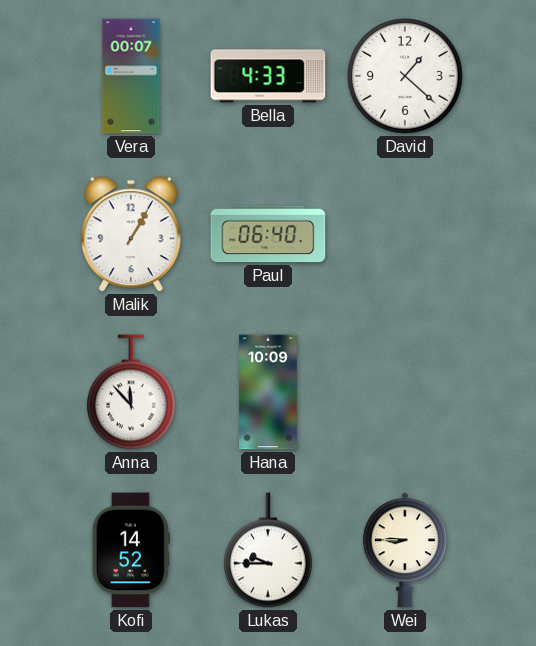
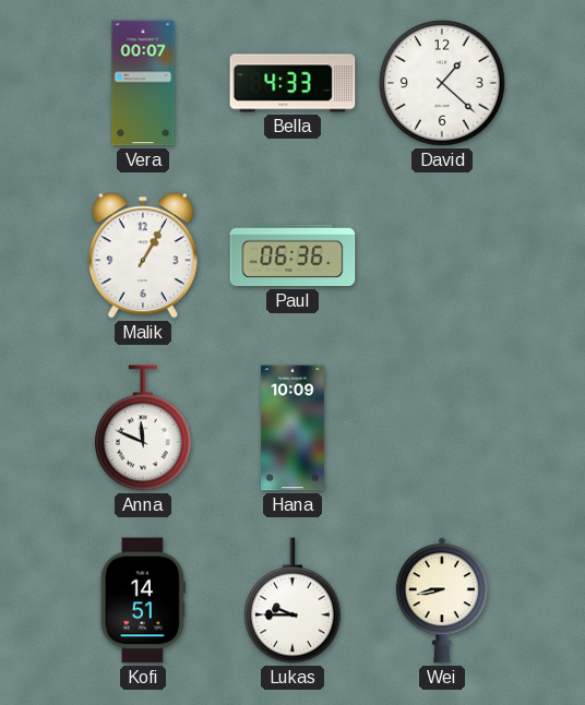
Paul: 06:40 -> 06:36
Anna: 11:53 -> 11:49
Kofi: 14:52 -> 14:51
Wei: 8:45 -> 8:43
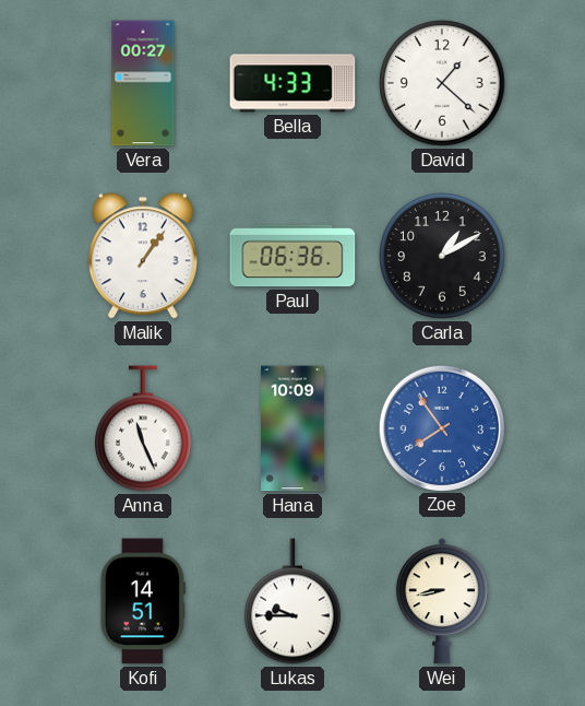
Vera: 00:07 -> 00:27
Malik: 1:05 -> 1:06
Carla: none -> 1:10
Anna: 11:49 -> 11:26
Zoe: none -> 7:54
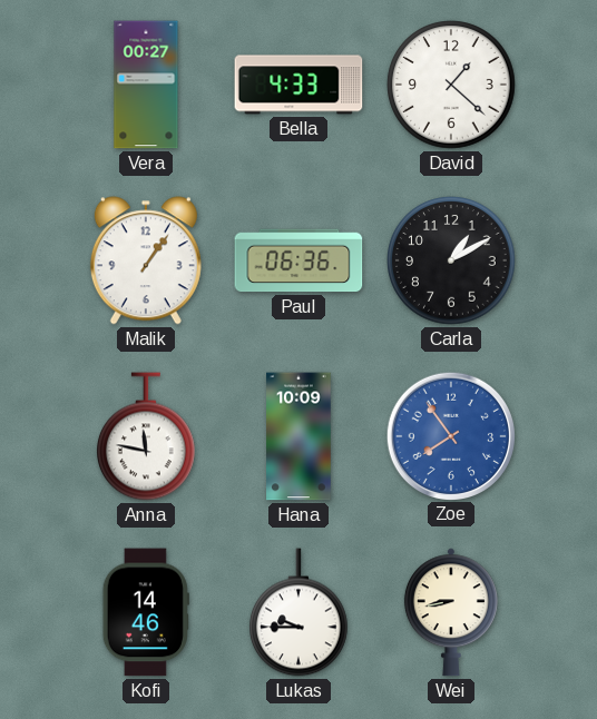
Anna: 11:26 -> 11:47
Kofi: 14:51 -> 14:46
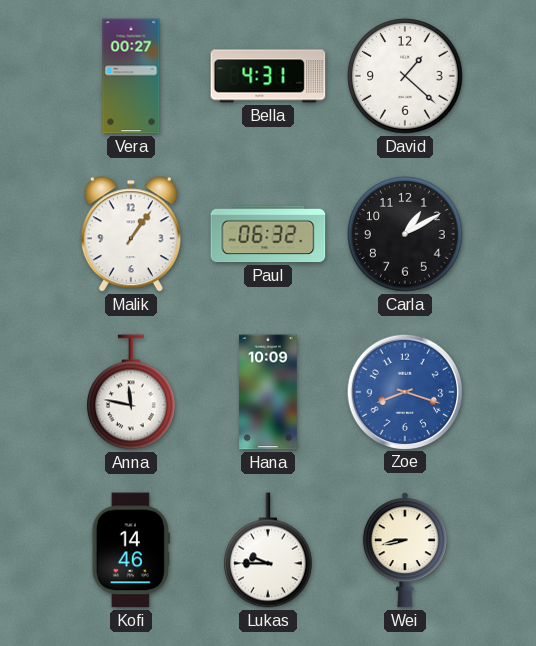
Bella: 4:33 -> 4:31
Paul: 06:36 -> 06:32
Zoe: 7:54 -> 8:18
